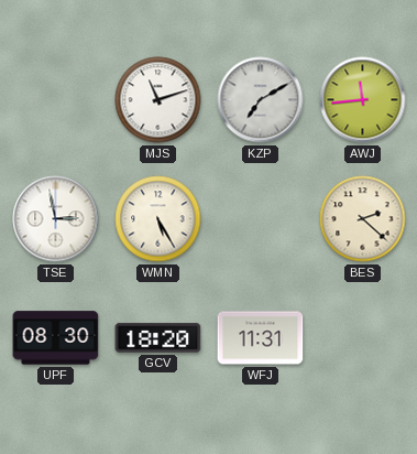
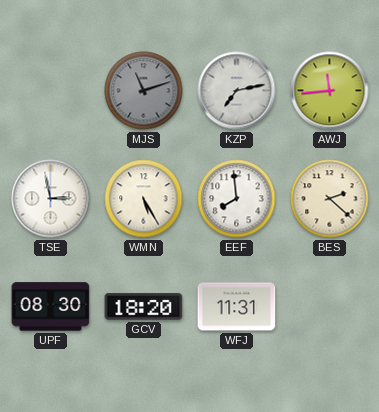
MJS dial: white -> grey
KZP: 7:10 -> 7:13
EEF: none -> 7:59
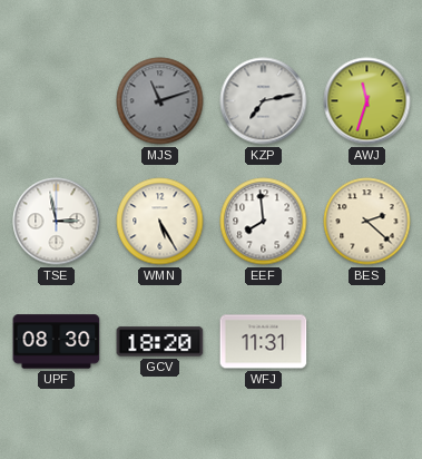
AWJ: 11:44 -> 11:33
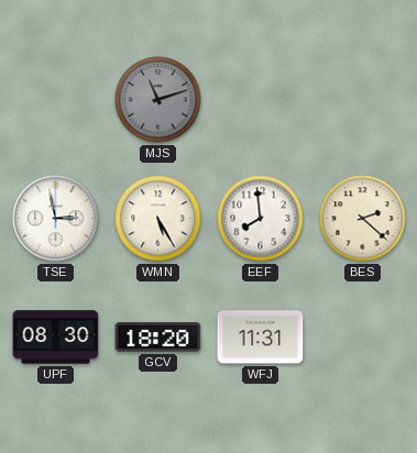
KZP: 7:13 -> none
AWJ: 11:33 -> none
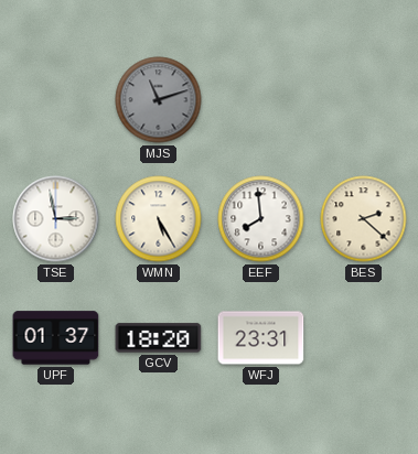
UPF: 08:30 -> 01:37
WFJ: 11:31 -> 23:31
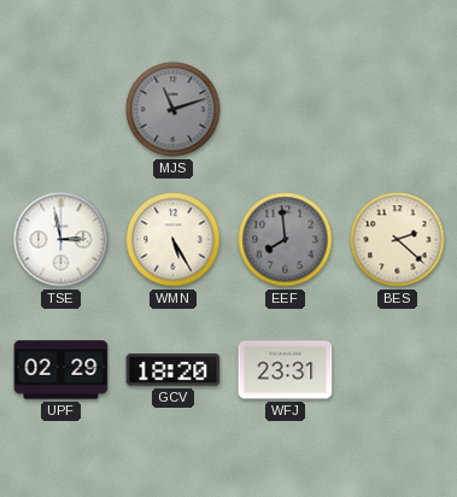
EEF dial: white -> grey
UPF: 01:37 -> 02:29
